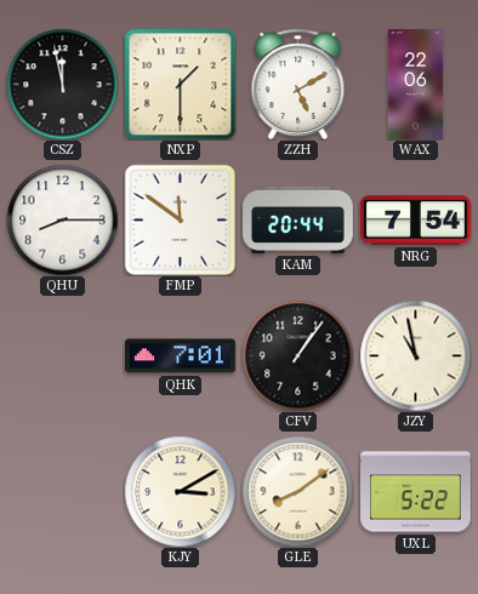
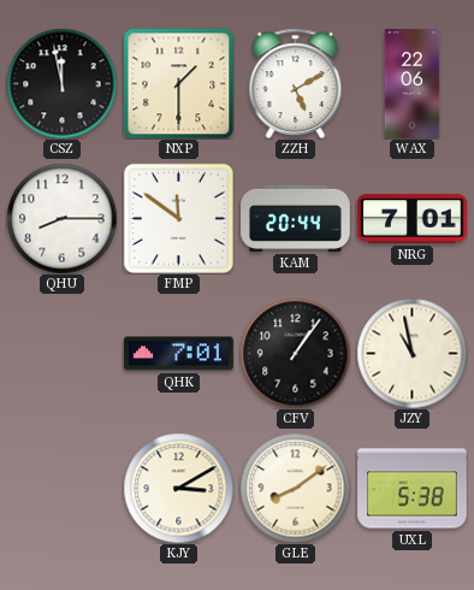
NRG: 7:54 -> 7:01
UXL: 5:22 -> 5:38
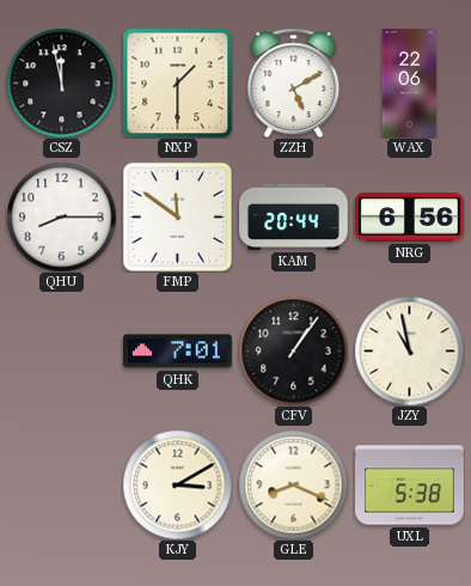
NRG: 7:01 -> 6:56
GLE: 8:09 -> 8:19
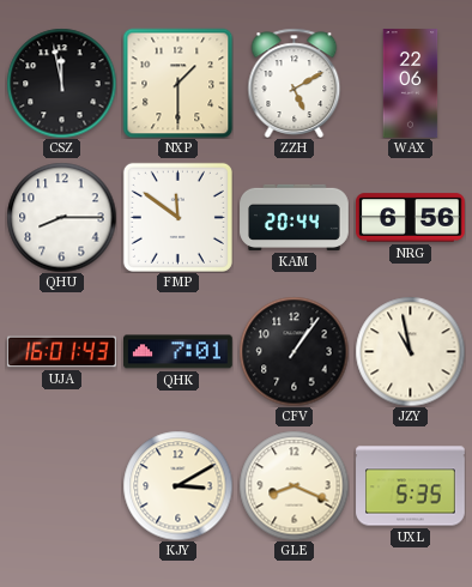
UJA: none -> 16:01
UXL: 5:38 -> 5:35
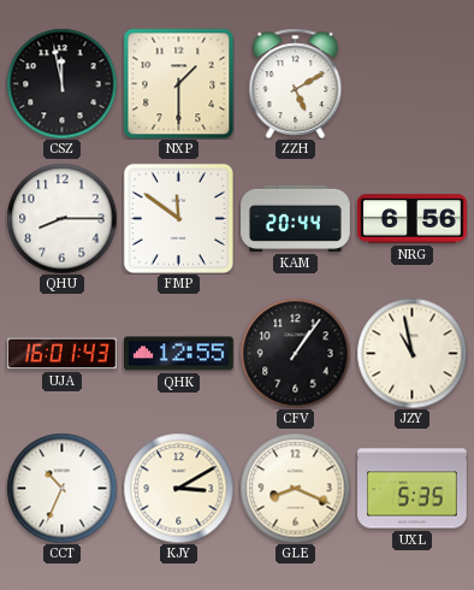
WAX: 22:06 -> none
QHK: 7:01 -> 12:55
CCT: none -> 10:34
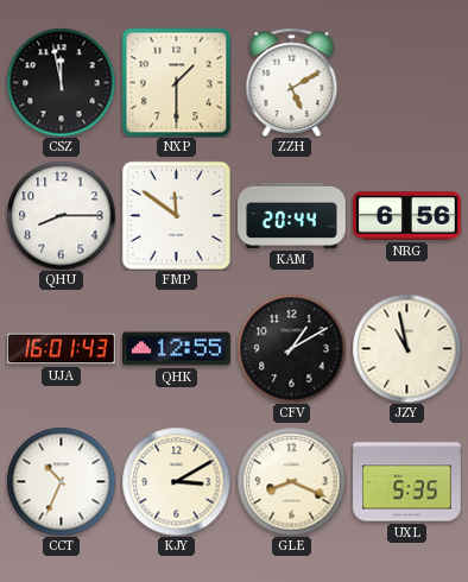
CFV: 1:06 -> 1:10
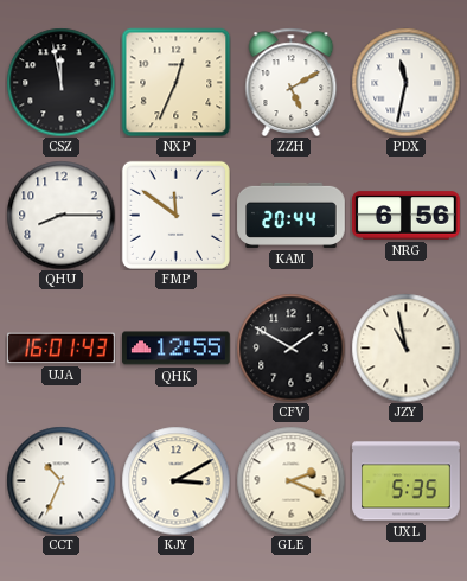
NXP: 1:30 -> 12:34
PDX: none -> 11:32
CFV: 1:10 -> 1:50
GLE: 8:19 -> 2:19
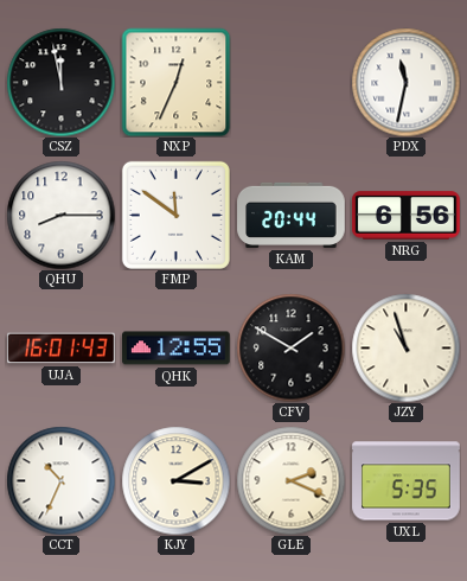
ZZH: 5:10 -> none
JZY: 10:58 -> 10:57
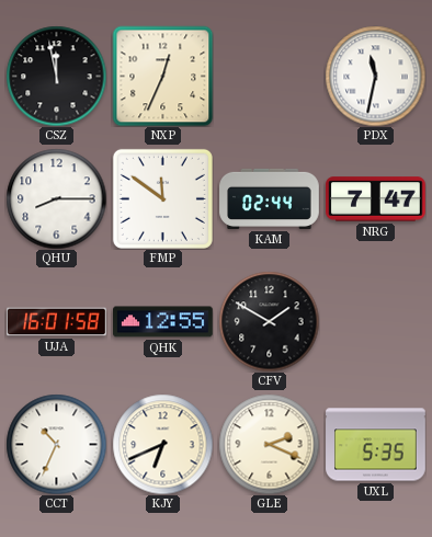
KAM: 20:44 -> 02:44
NRG: 6:56 -> 7:47
UJA: 16:01:43 -> 16:01:58
JZY: 10:57 -> none
KJY: 3:10 -> 6:41
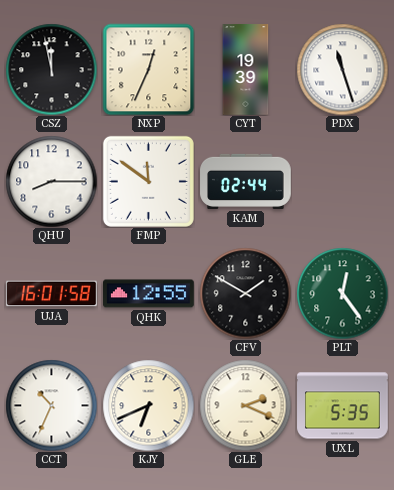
CYT: none -> 19:39
PDX: 11:32 -> 11:27
NRG: 7:47 -> none
PLT: none -> 12:24
